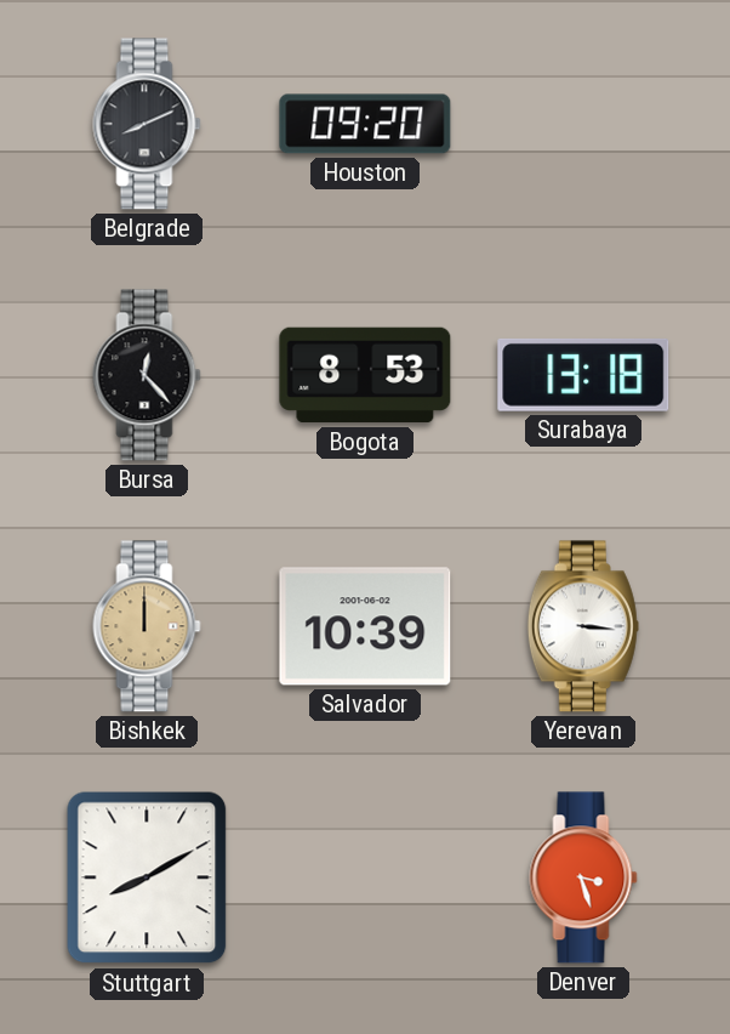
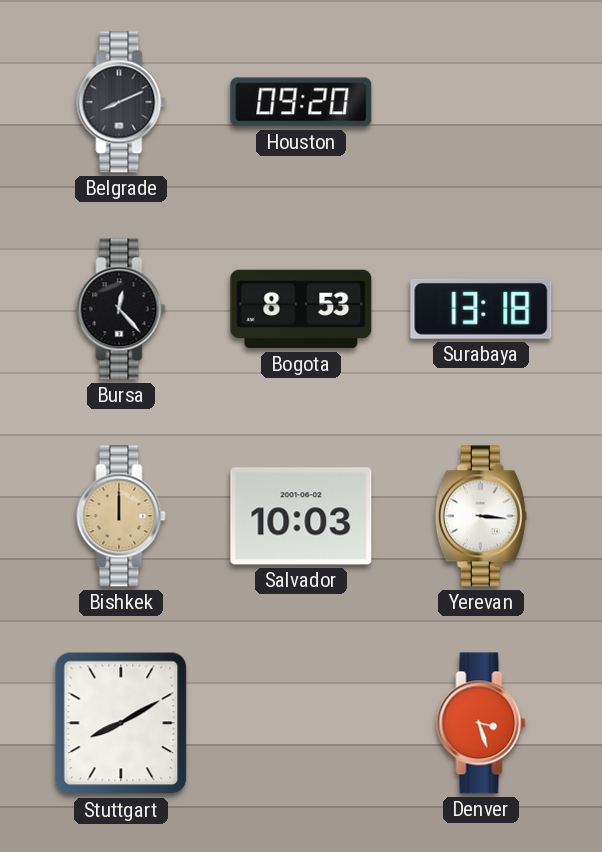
Salvador: 10:39 -> 10:03
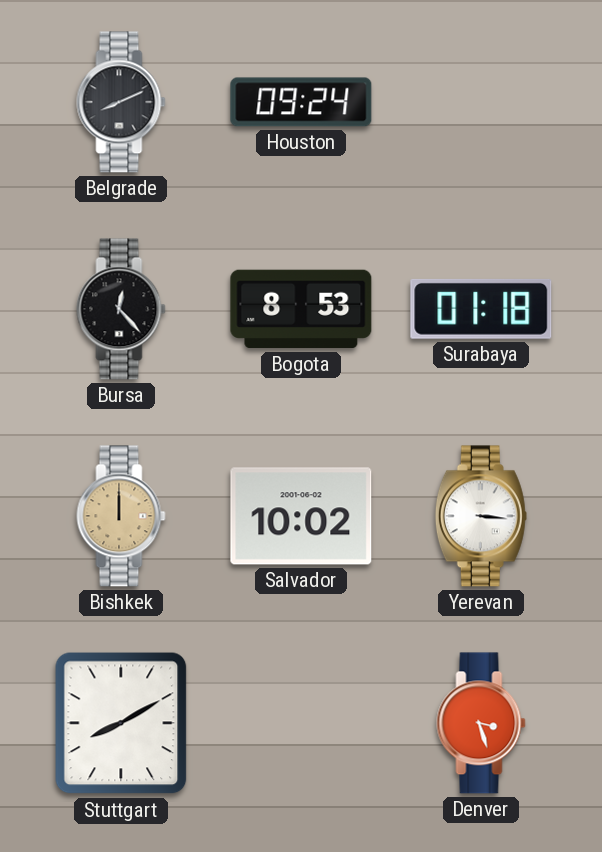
Houston: 09:20 -> 09:24
Surabaya: 13:18 -> 01:18
Salvador: 10:03 -> 10:02
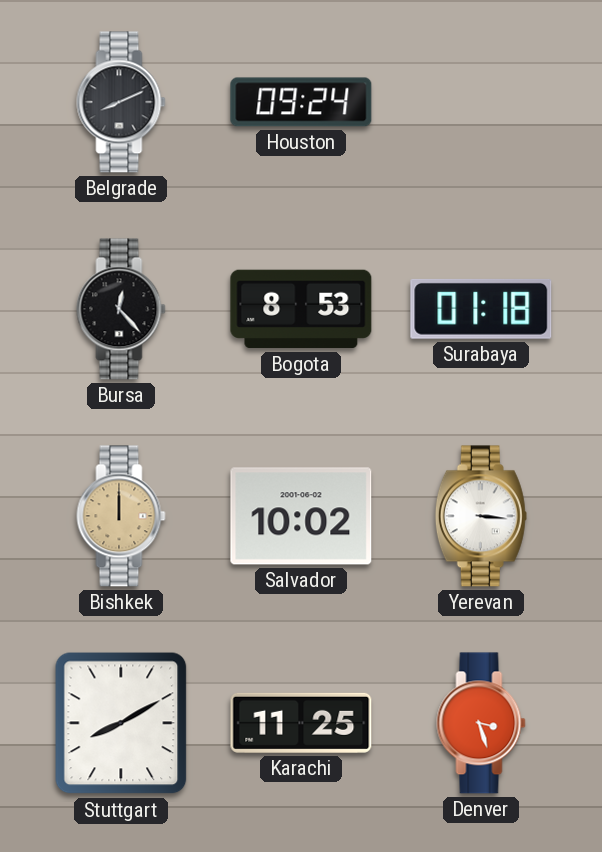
Karachi: none -> 11:25
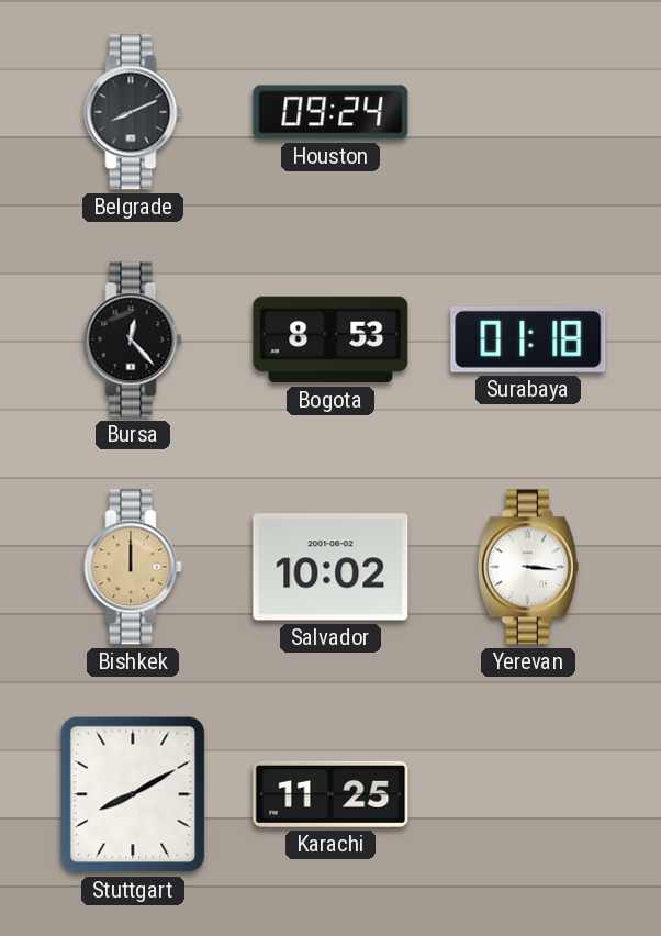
Denver: 3:27 -> none
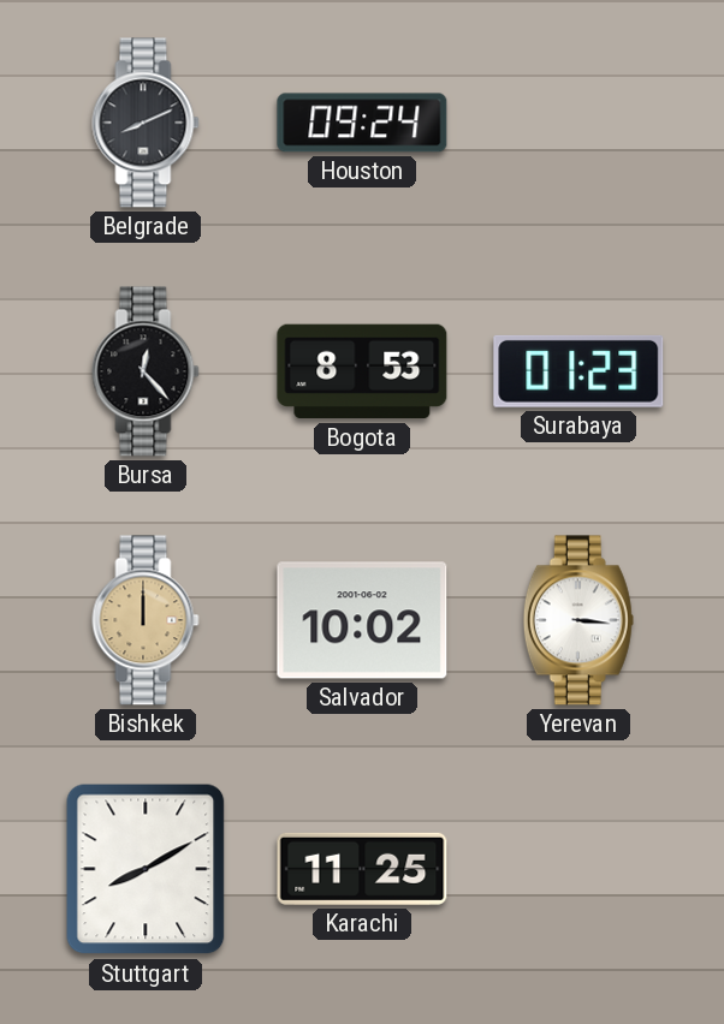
Surabaya: 01:18 -> 01:23
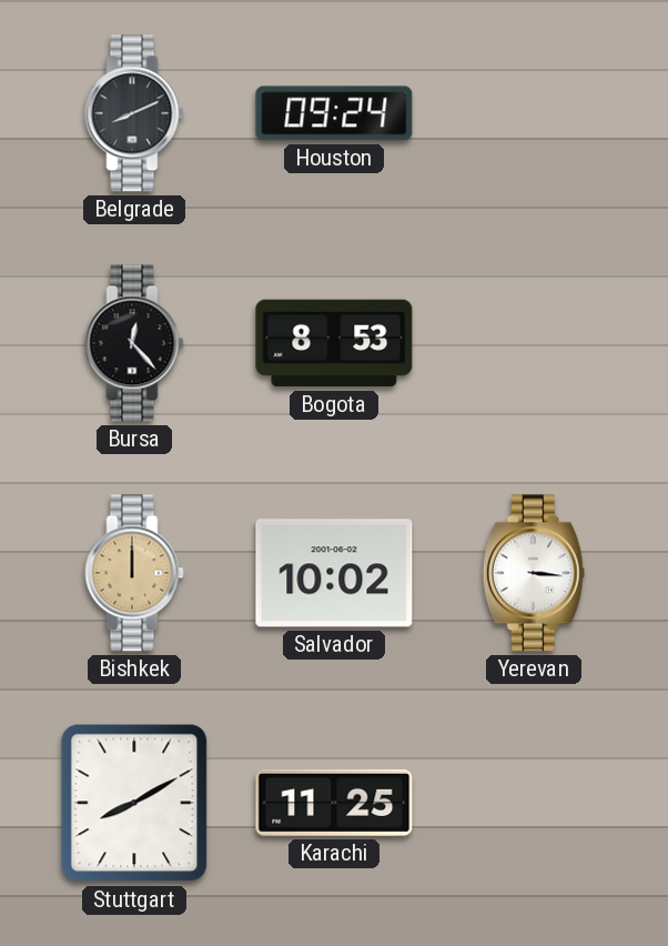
Surabaya: 01:23 -> none
